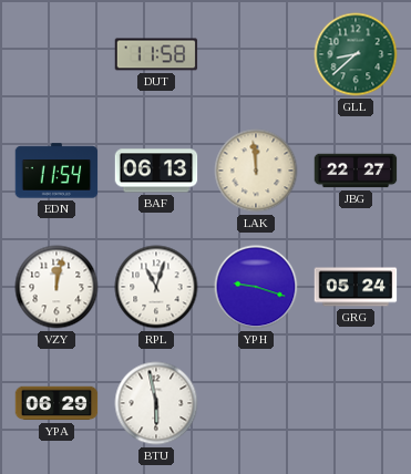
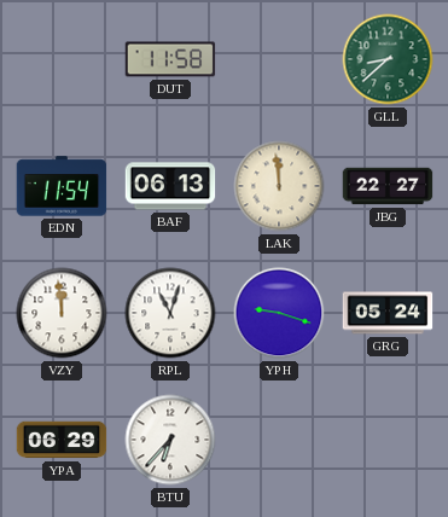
VZY: 12:02 -> 11:59
BTU: 5:58 -> 6:37
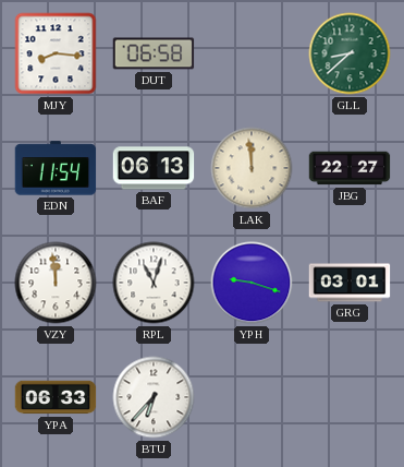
MJY: none -> 8:16
DUT: 11:58 -> 06:58
GRG: 05:24 -> 03:01
YPA: 06:29 -> 06:33
